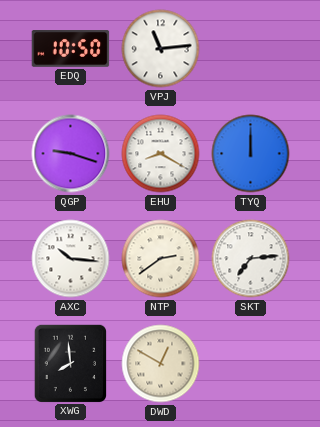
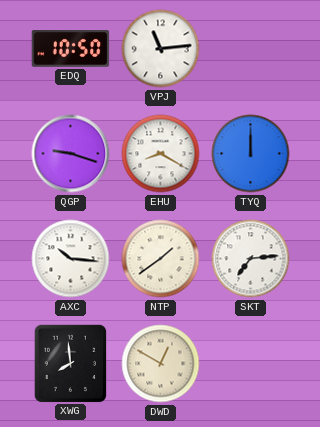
NTP: 2:39 -> 1:39
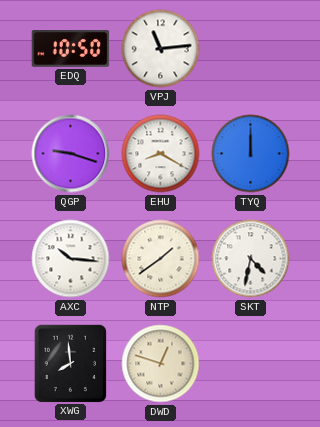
SKT: 7:14 -> 4:32
DWD: 12:50 -> 12:48
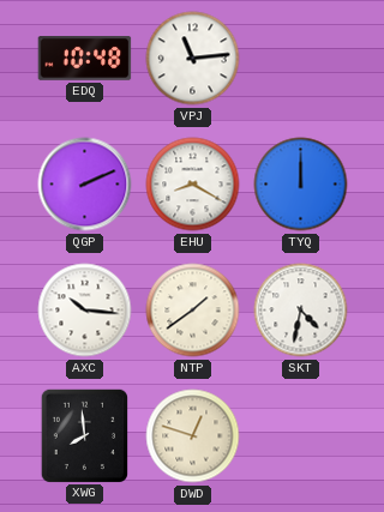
EDQ: 10:50 -> 10:48
QGP: 9:18 -> 2:11
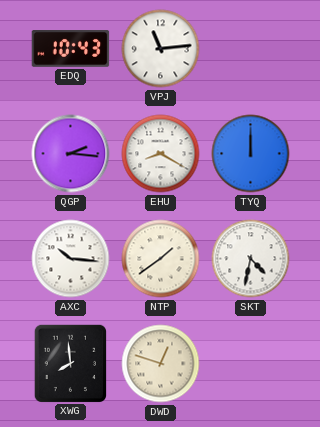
EDQ: 10:48 -> 10:43
QGP: 2:11 -> 2:16
